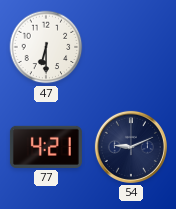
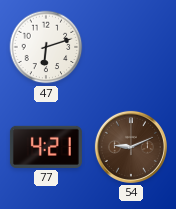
47: 6:30 -> 6:12
54 dial: navy -> brown
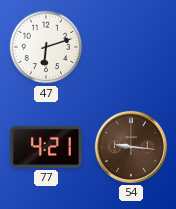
54: 9:11 -> 9:16
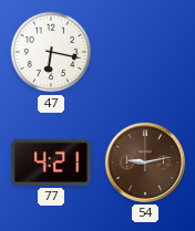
47: 6:12 -> 6:17
54: 9:16 -> 9:13
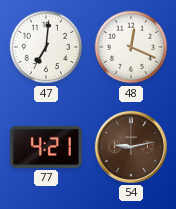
47: 6:17 -> 7:01
48: none -> 12:19
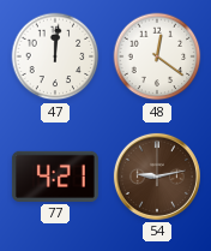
47: 7:01 -> 12:01
48: 12:19 -> 12:21
